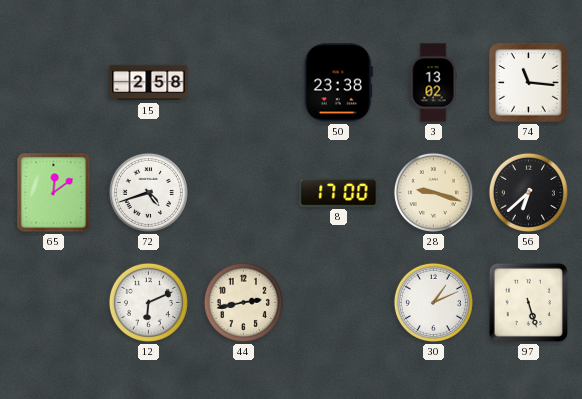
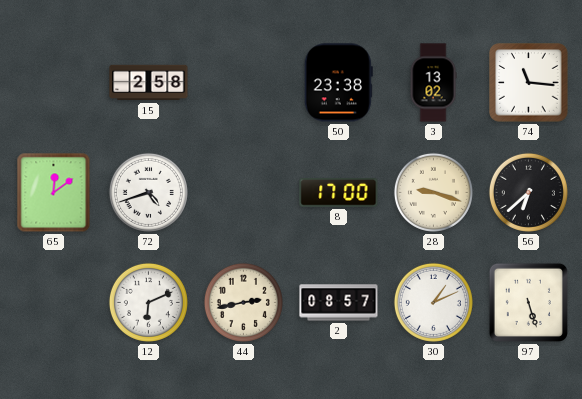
2: none -> 08:57
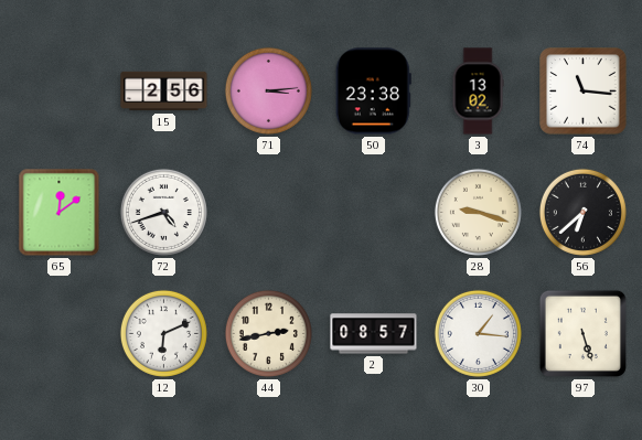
15: 2:58 -> 2:56
71: none -> 3:14
8: 17:00 -> none
30: 1:11 -> 1:16
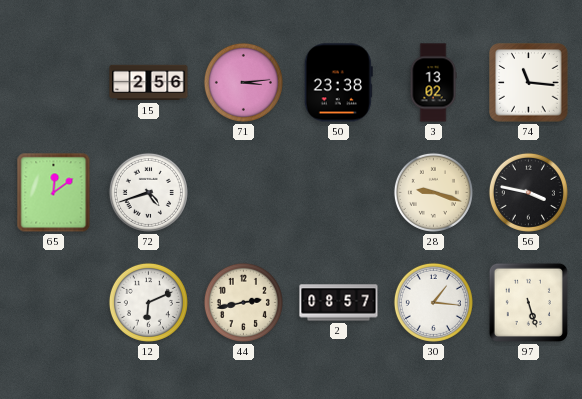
56: 6:38 -> 3:47
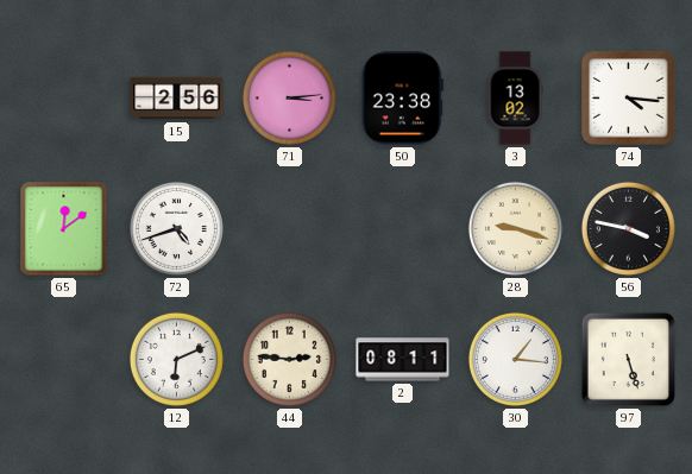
74: 11:16 -> 4:16
44: 2:43 -> 2:46
2: 08:57 -> 08:11
